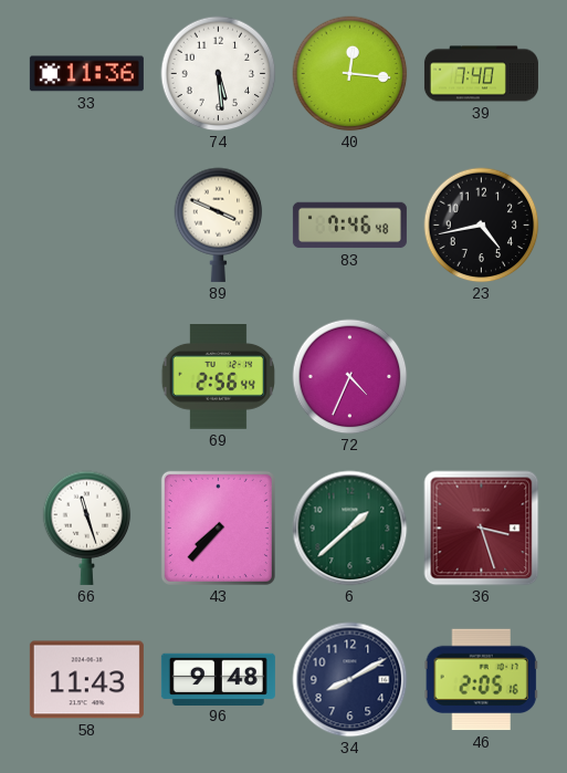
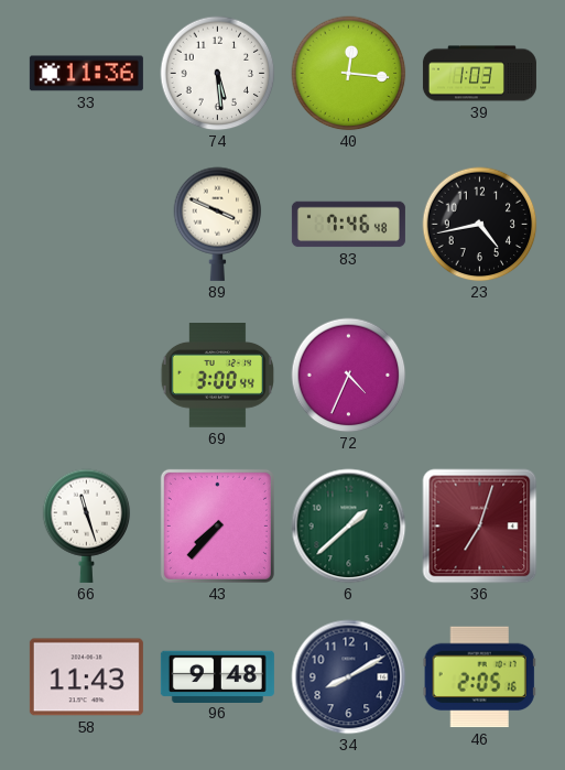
39: 7:40 -> 1:03
69: 2:56 -> 3:00
36: 3:27 -> 7:03
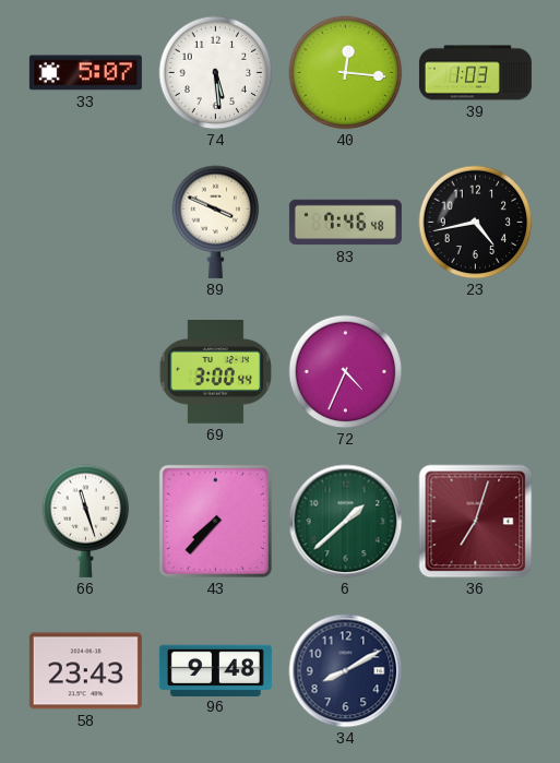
33: 11:36 -> 5:07
58: 11:43 -> 23:43
46: 2:05 -> none
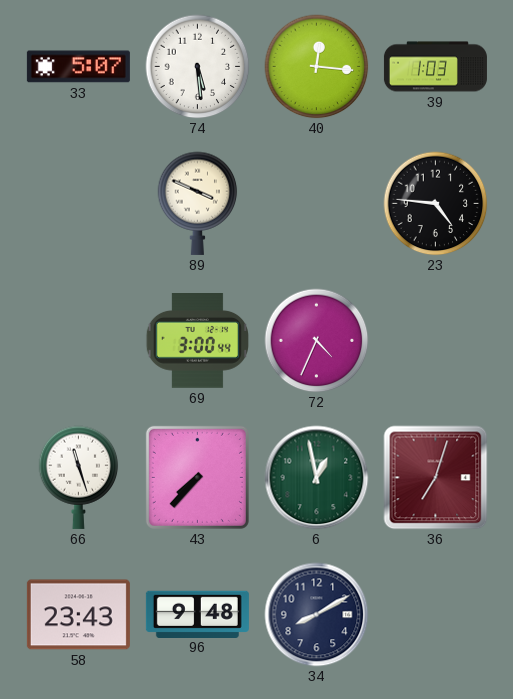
83: 7:46 -> none
23: 4:43 -> 4:46
6: 1:38 -> 12:58
